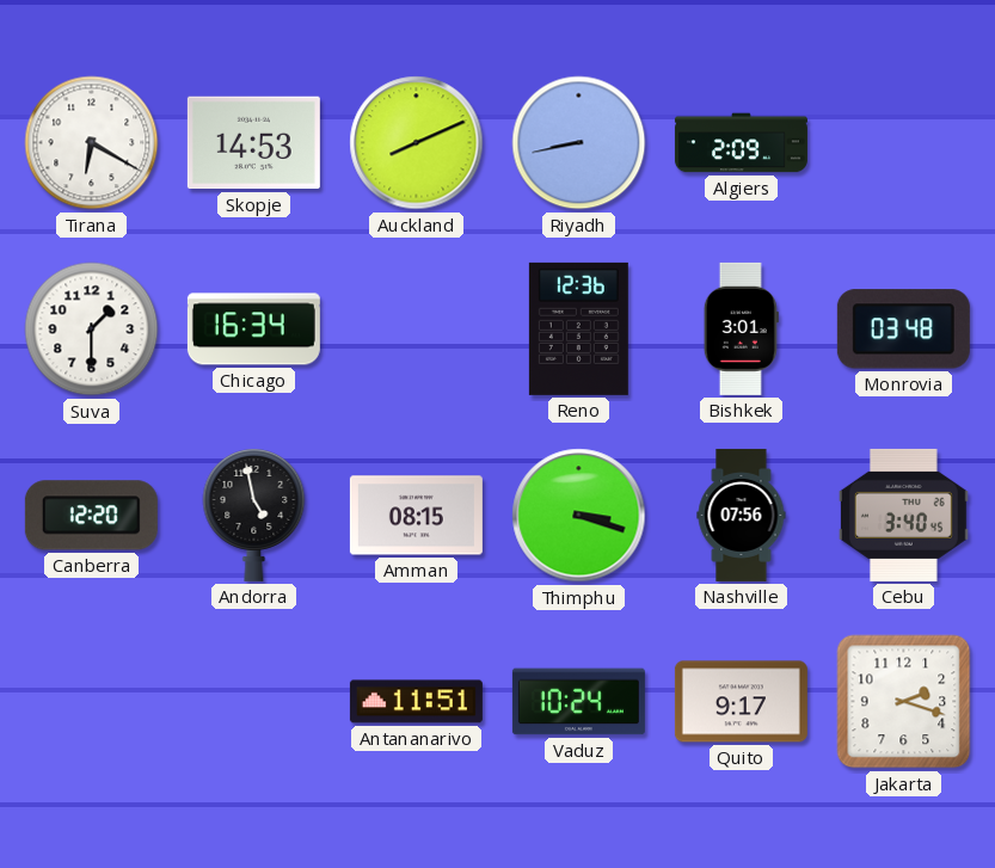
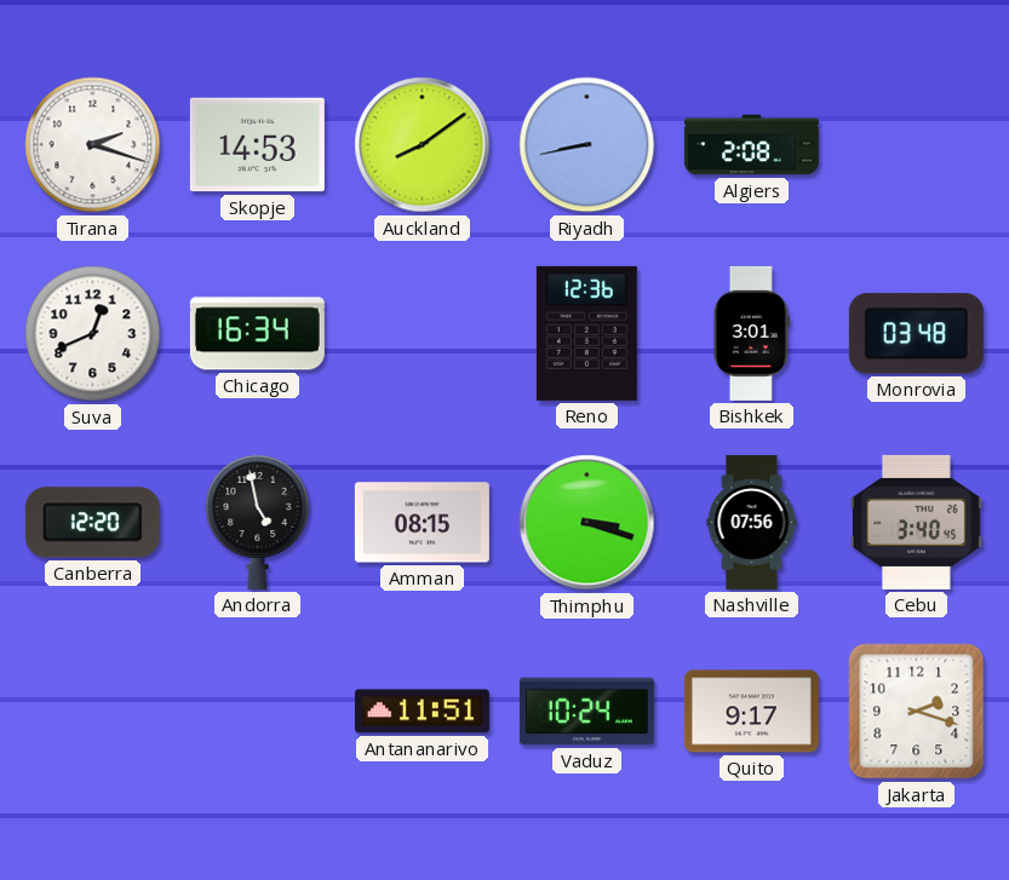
Tirana: 6:20 -> 2:18
Auckland: 8:11 -> 8:09
Algiers: 2:09 -> 2:08
Suva: 1:30 -> 12:41
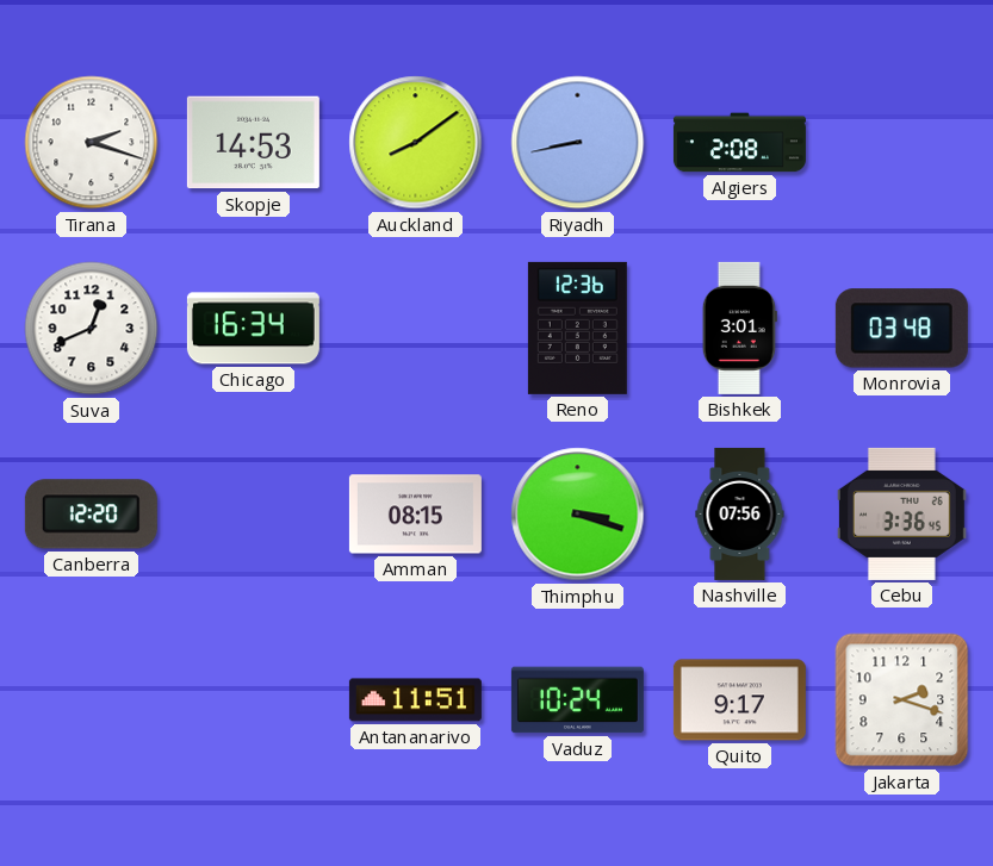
Andorra: 4:58 -> none
Cebu: 3:40 -> 3:36
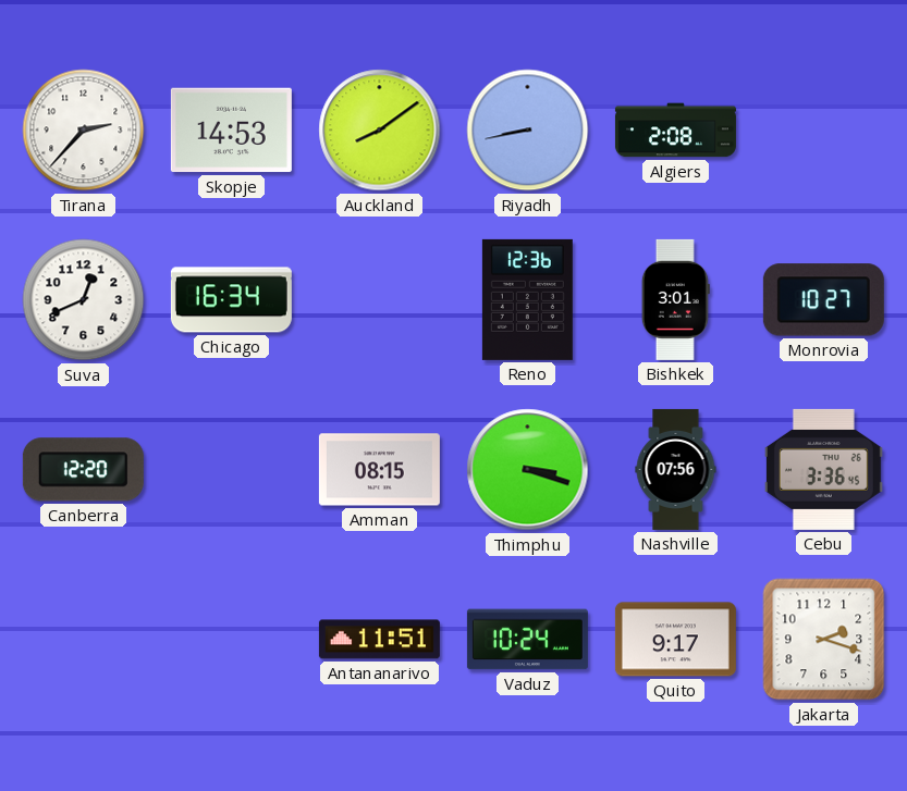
Tirana: 2:18 -> 2:37
Monrovia: 03:48 -> 10:27
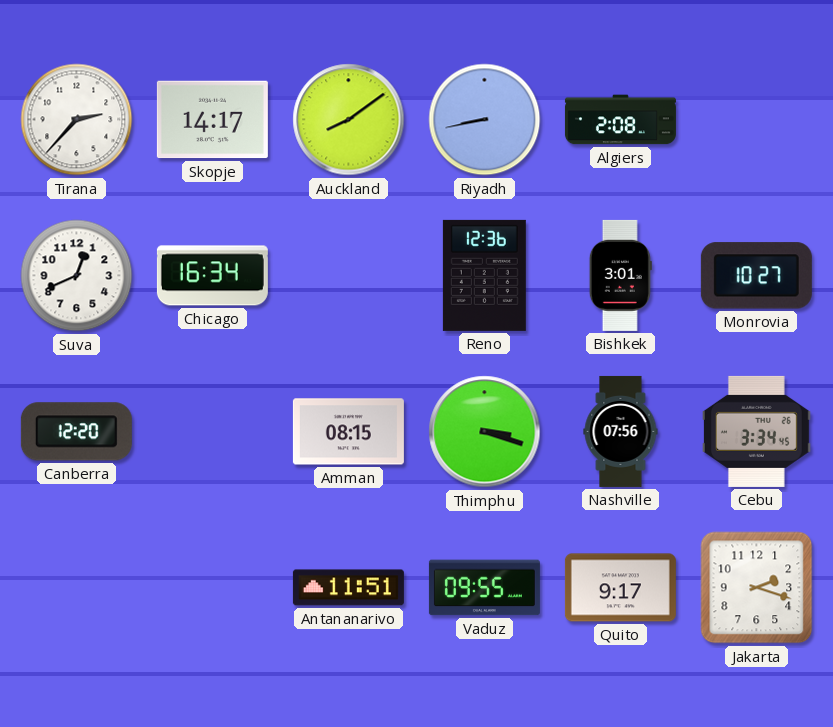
Skopje: 14:53 -> 14:17
Cebu: 3:36 -> 3:34
Vaduz: 10:24 -> 09:55
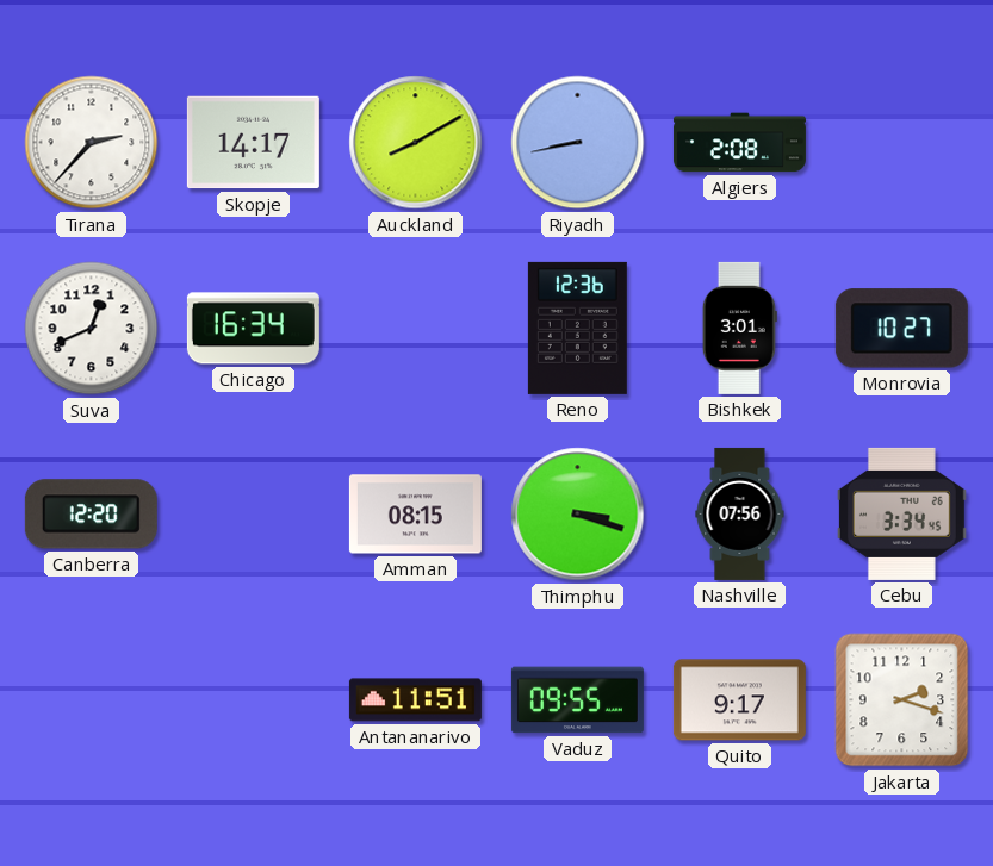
Auckland: 8:09 -> 8:10
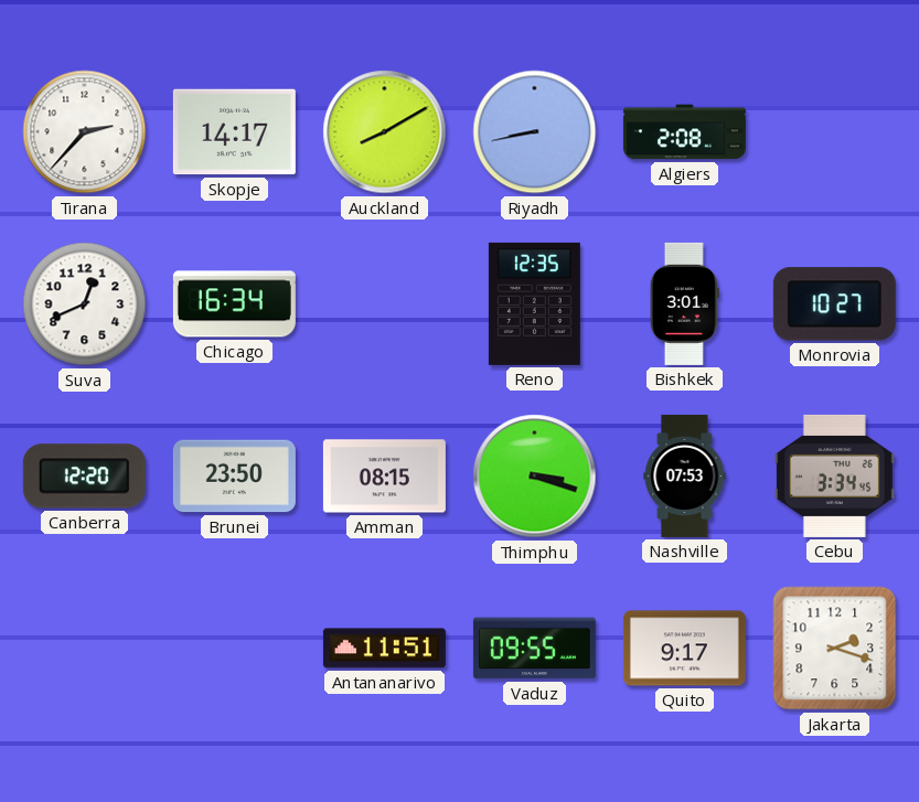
Reno: 12:36 -> 12:35
Brunei: none -> 23:50
Nashville: 07:56 -> 07:53
